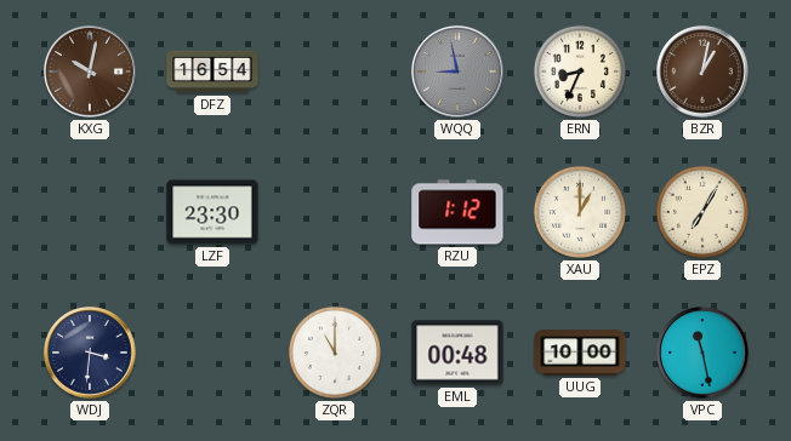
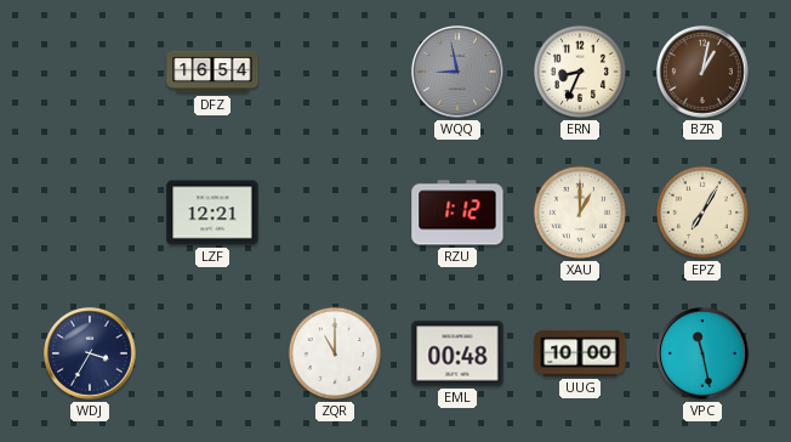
KXG: 10:02 -> none
LZF: 23:30 -> 12:21
WDJ: 3:31 -> 3:35
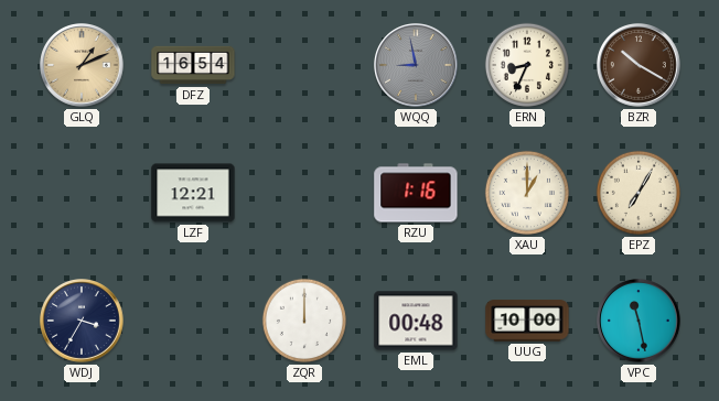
GLQ: none -> 1:11
BZR: 1:02 -> 10:20
RZU: 1:12 -> 1:16
ZQR: 11:00 -> 12:00
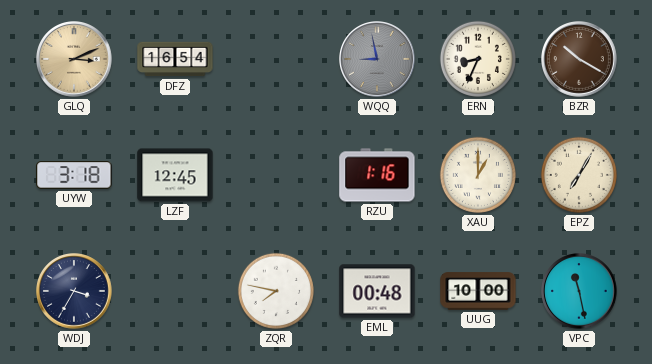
GLQ: 1:11 -> 3:11
UYW: none -> 3:18
LZF: 12:21 -> 12:45
ZQR: 12:00 -> 7:47
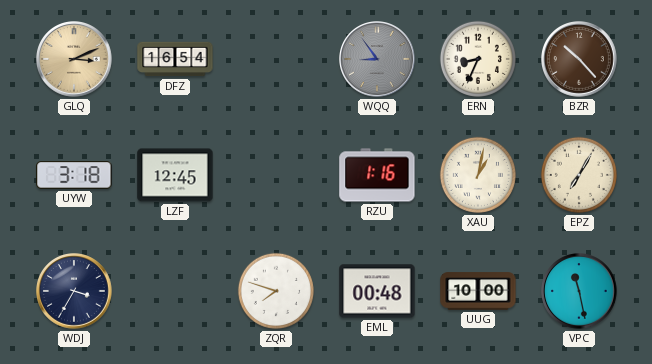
WQQ: 8:58 -> 8:54
BZR: 10:20 -> 10:23
XAU: 1:00 -> 1:02
ZQR: 7:47 -> 7:48
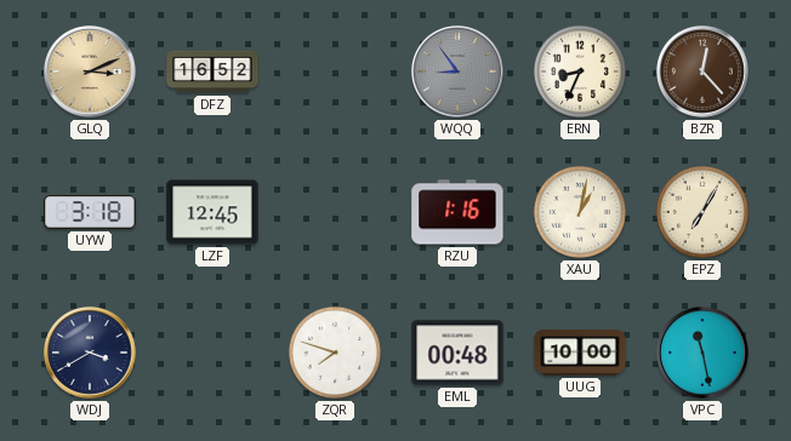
DFZ: 16:54 -> 16:52
BZR: 10:23 -> 12:23
WDJ: 3:35 -> 3:40
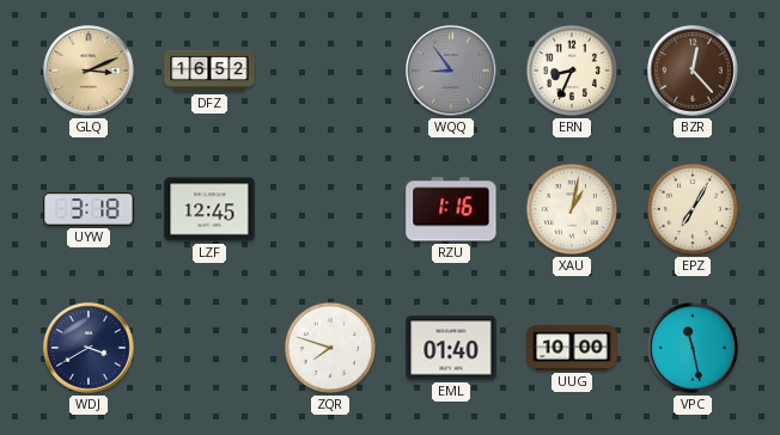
EML: 00:48 -> 01:40
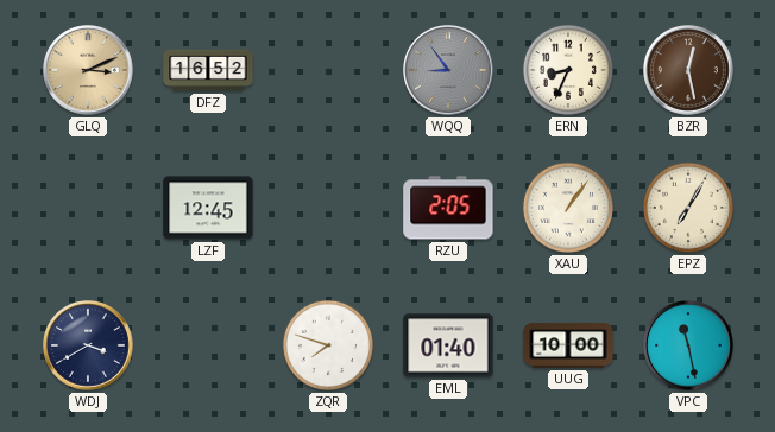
BZR: 12:23 -> 12:28
UYW: 3:18 -> none
RZU: 1:16 -> 2:05
XAU: 1:02 -> 1:06
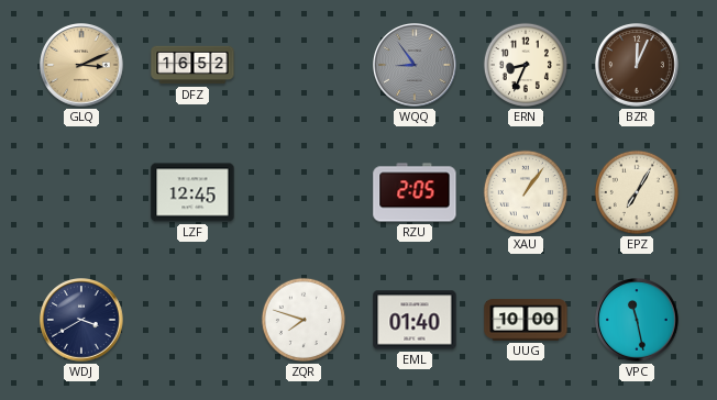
BZR: 12:28 -> 12:04
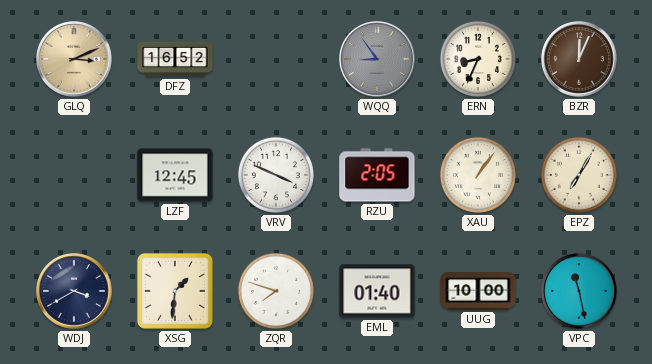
VRV: none -> 3:49
XSG: none -> 1:31
